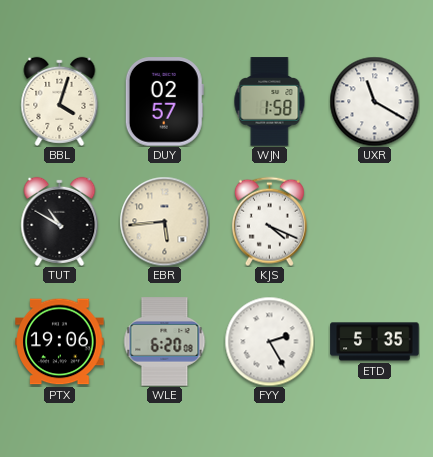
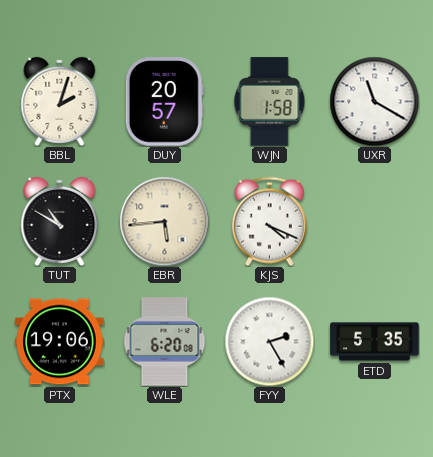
BBL: 4:03 -> 2:03
DUY: 02:57 -> 20:57
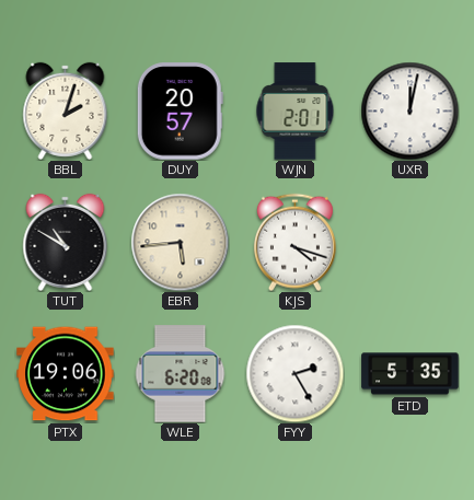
WJN: 1:58 -> 2:01
UXR: 11:20 -> 12:02
KJS: 4:19 -> 4:18
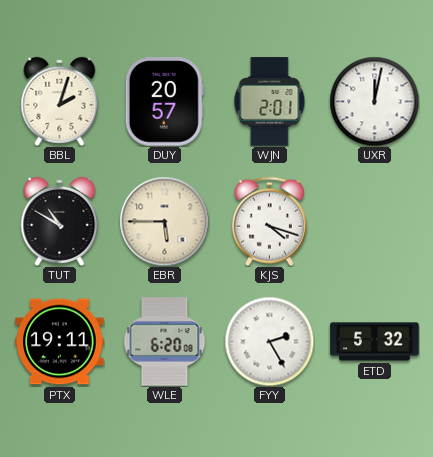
EBR: 5:44 -> 5:45
PTX: 19:06 -> 19:11
ETD: 5:35 -> 5:32
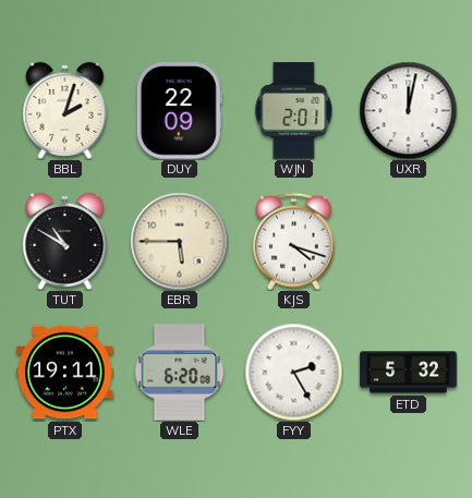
DUY: 20:57 -> 22:09
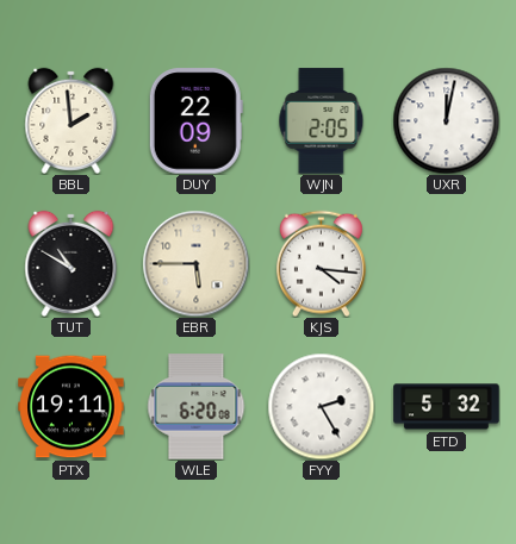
BBL: 2:03 -> 1:59
WJN: 2:01 -> 2:05
KJS: 4:18 -> 4:16
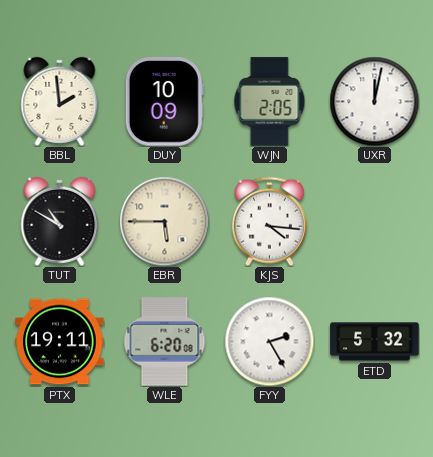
DUY: 22:09 -> 10:09
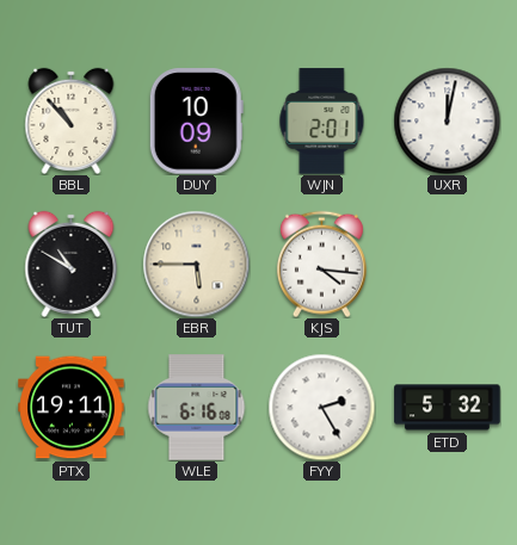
BBL: 1:59 -> 10:53
WJN: 2:05 -> 2:01
WLE: 6:20 -> 6:16
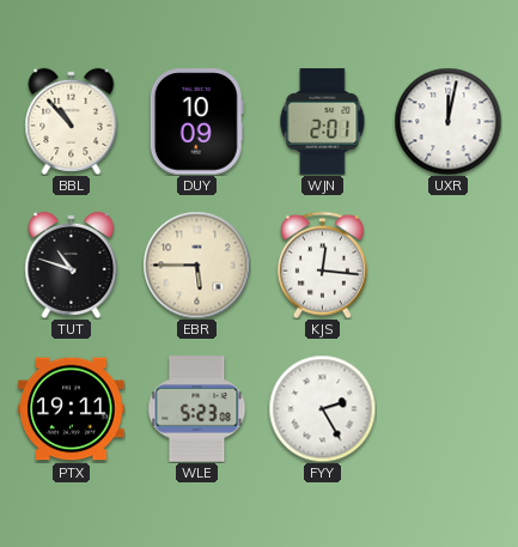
TUT: 10:50 -> 10:48
KJS: 4:16 -> 12:16
WLE: 6:16 -> 5:23
ETD: 5:32 -> none
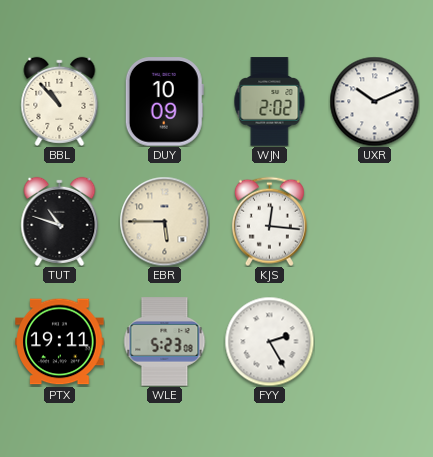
WJN: 2:01 -> 2:02
UXR: 12:02 -> 10:11
